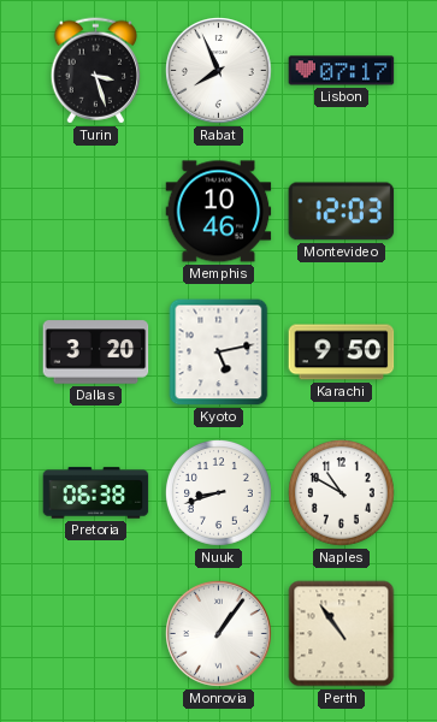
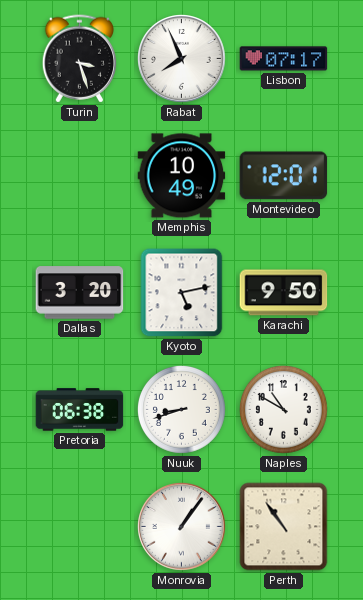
Memphis: 10:46 -> 10:49
Montevideo: 12:03 -> 12:01
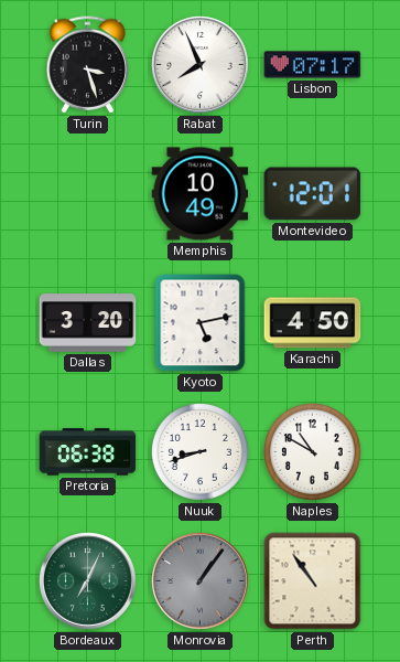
Karachi: 9:50 -> 4:50
Bordeaux: none -> 7:04
Monrovia dial: white -> grey
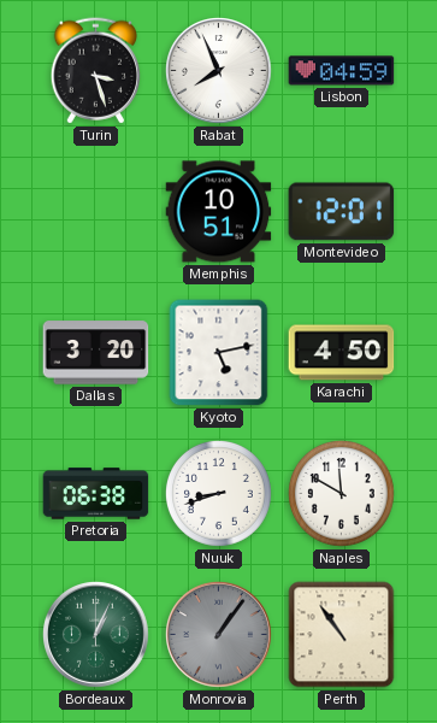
Lisbon: 07:17 -> 04:59
Memphis: 10:49 -> 10:51
Naples: 10:50 -> 11:50
Bordeaux: 7:04 -> 1:04
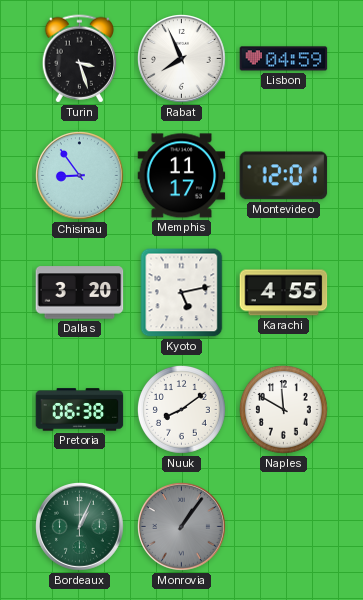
Chisinau: none -> 8:54
Memphis: 10:51 -> 11:17
Karachi: 4:50 -> 4:55
Nuuk: 8:42 -> 8:09
Perth: 10:54 -> none
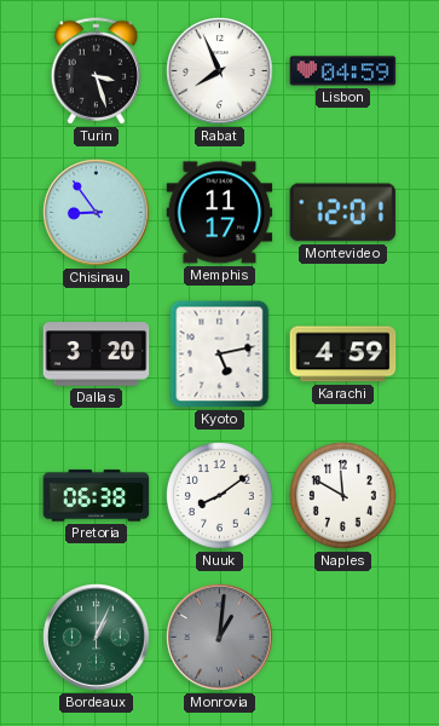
Karachi: 4:55 -> 4:59
Monrovia: 1:06 -> 1:01
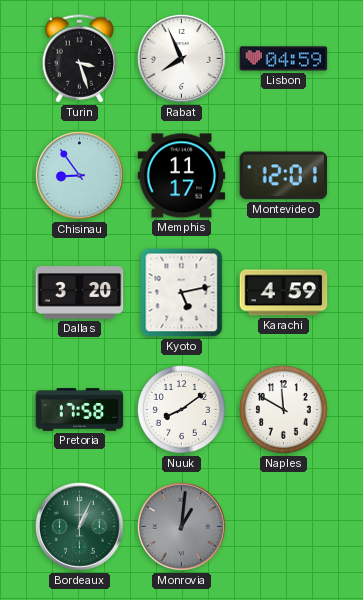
Pretoria: 06:38 -> 17:58
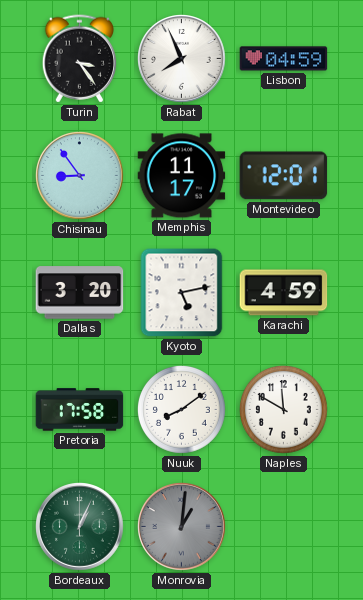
Turin: 3:27 -> 3:24
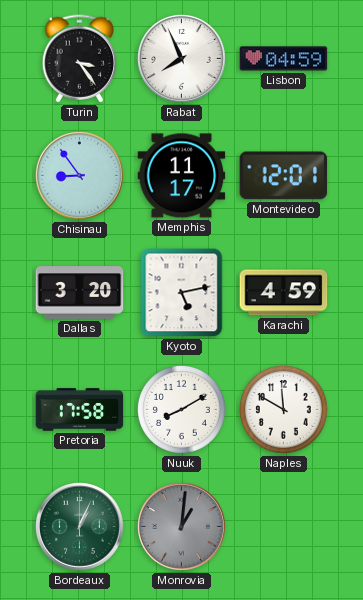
Nuuk: 8:09 -> 8:10
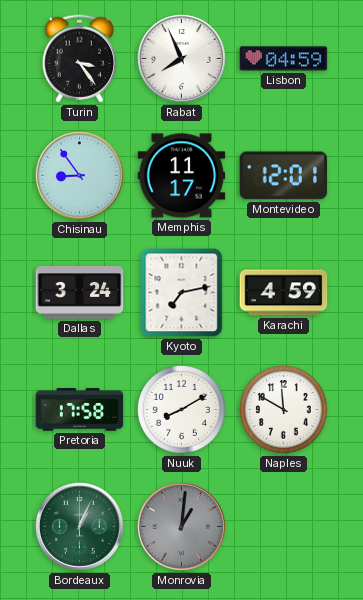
Dallas: 3:20 -> 3:24
Kyoto: 5:13 -> 7:13
